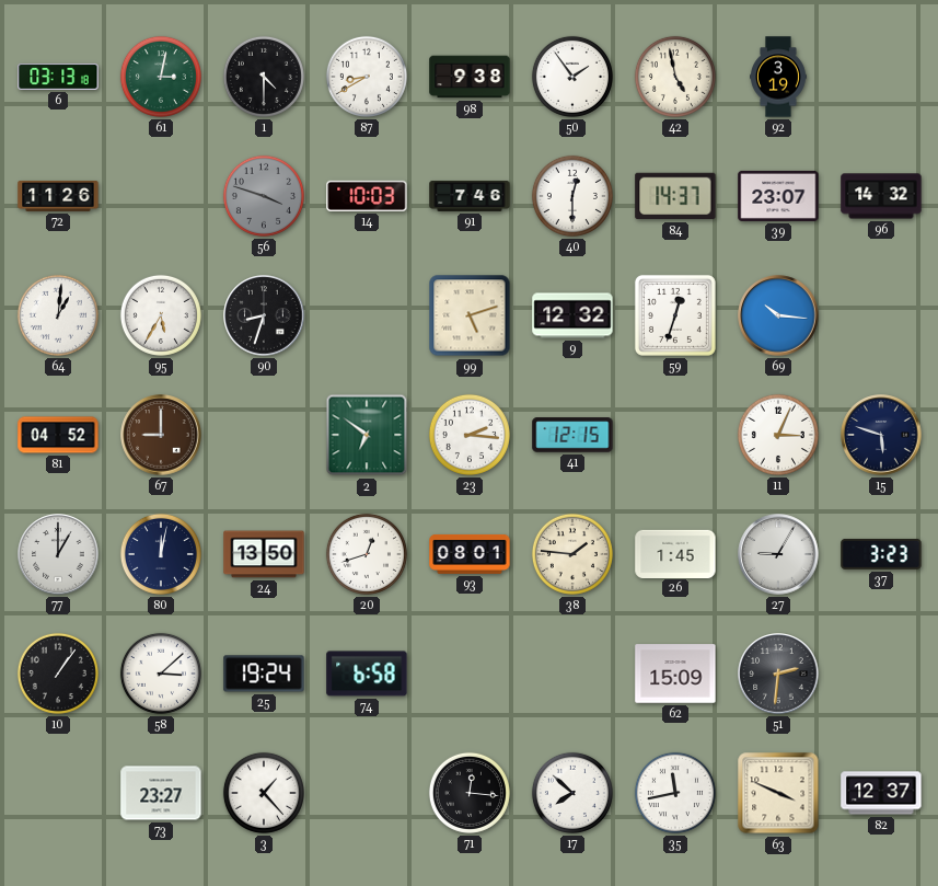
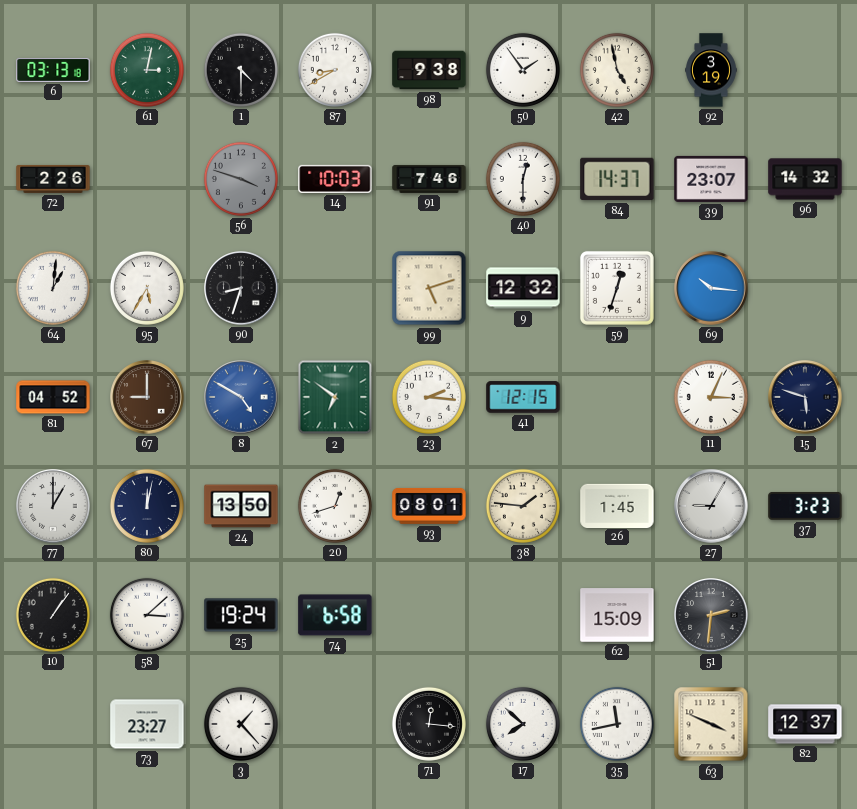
72: 11:26 -> 2:26
8: none -> 4:50
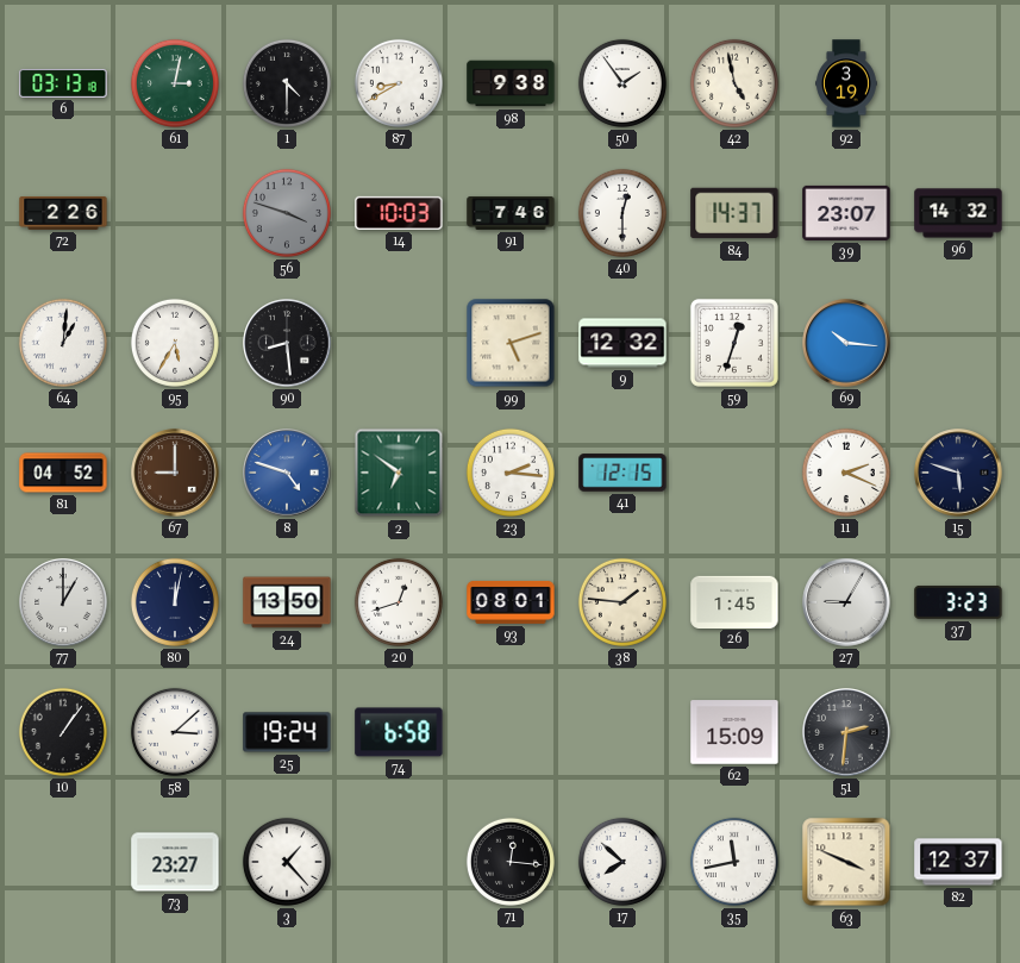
90: 8:33 -> 8:29
8: 4:50 -> 4:48
11: 3:04 -> 2:19
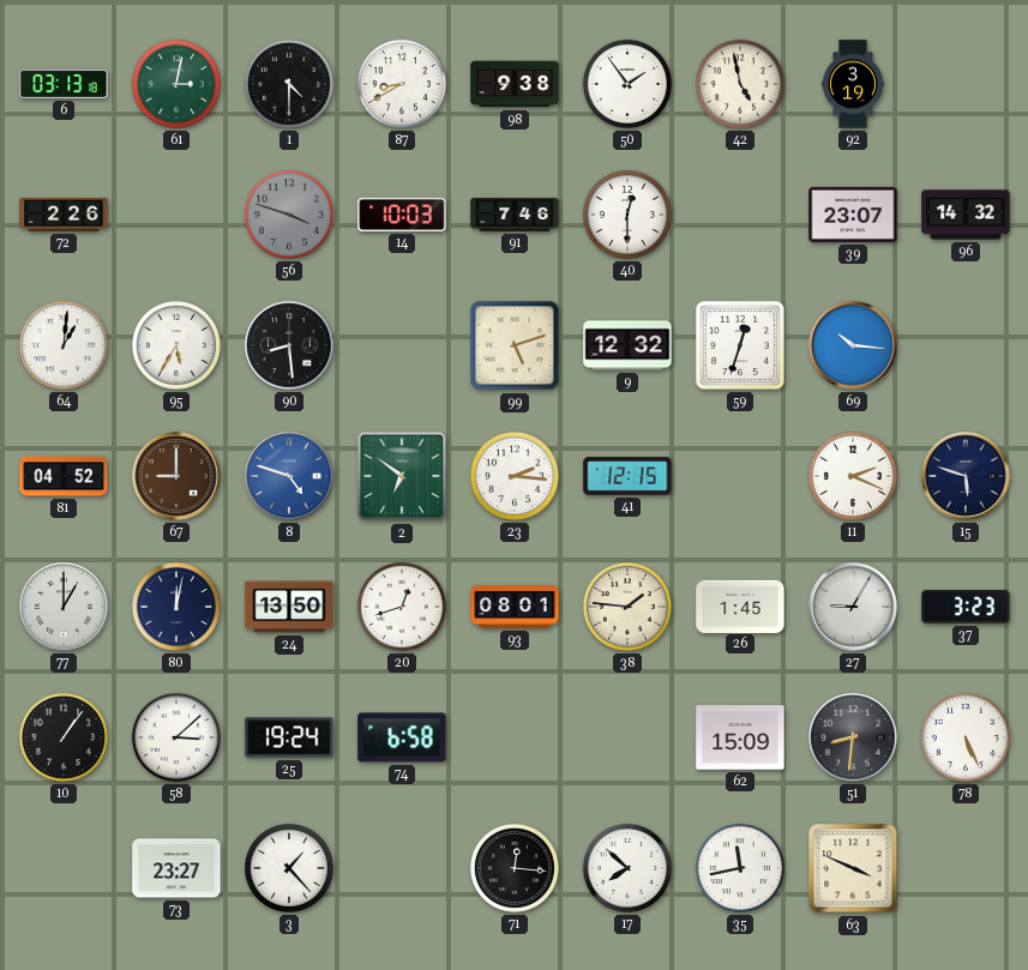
84: 14:37 -> none
51: 2:31 -> 8:31
78: none -> 5:26
82: 12:37 -> none
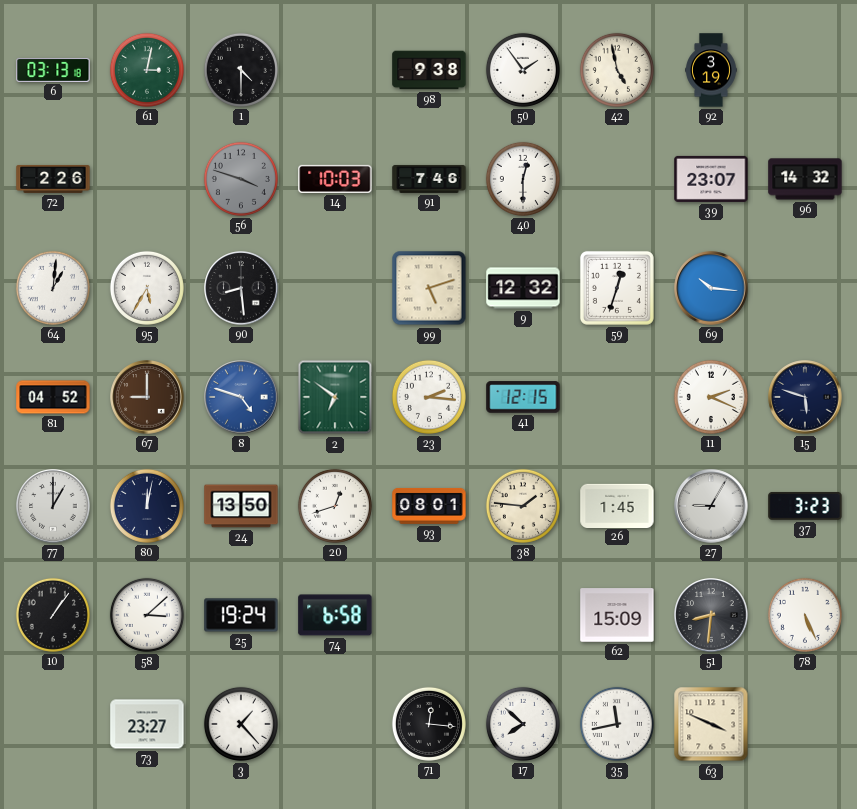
87: 8:40 -> none
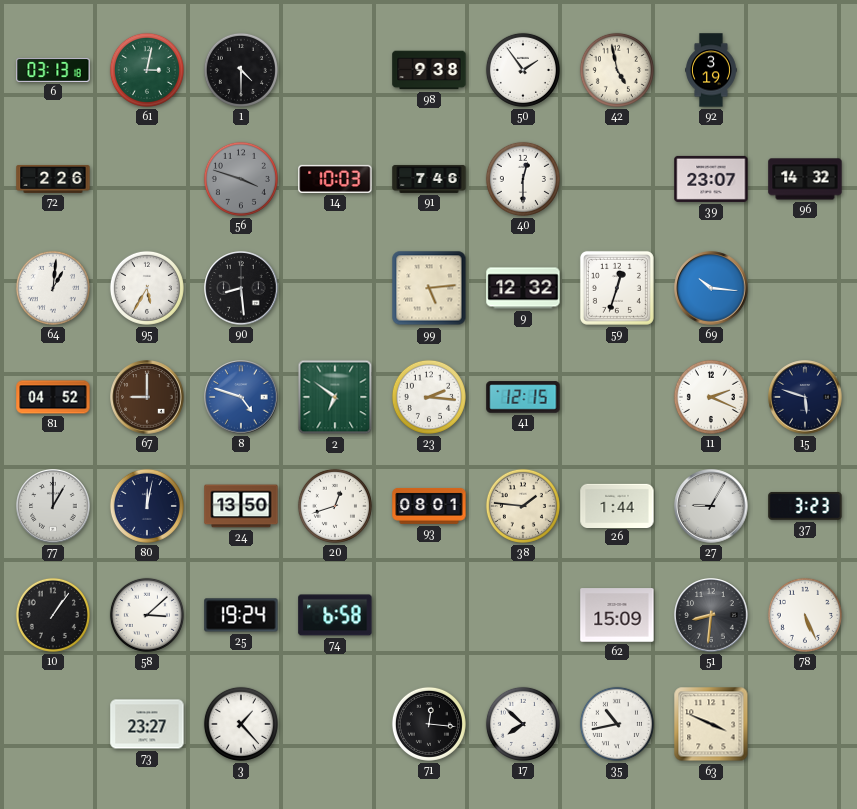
99: 5:12 -> 5:14
26: 1:45 -> 1:44
35: 11:43 -> 10:43
